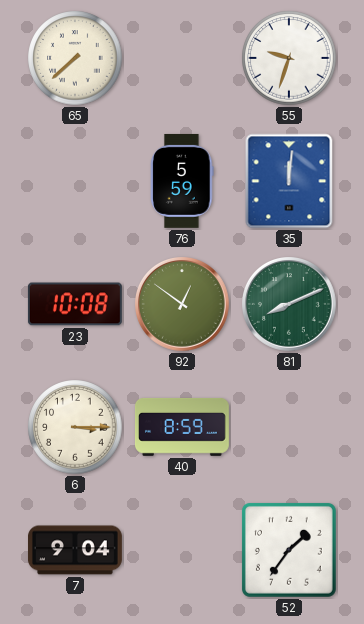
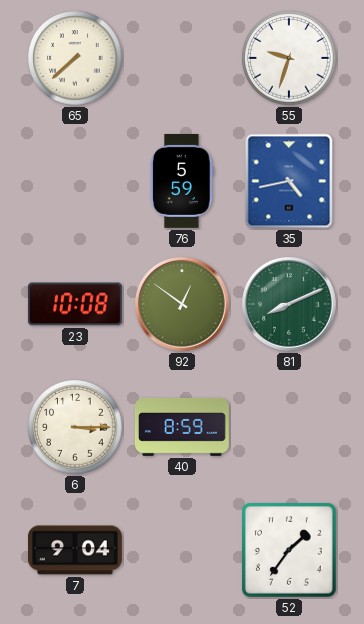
35: 12:01 -> 4:43
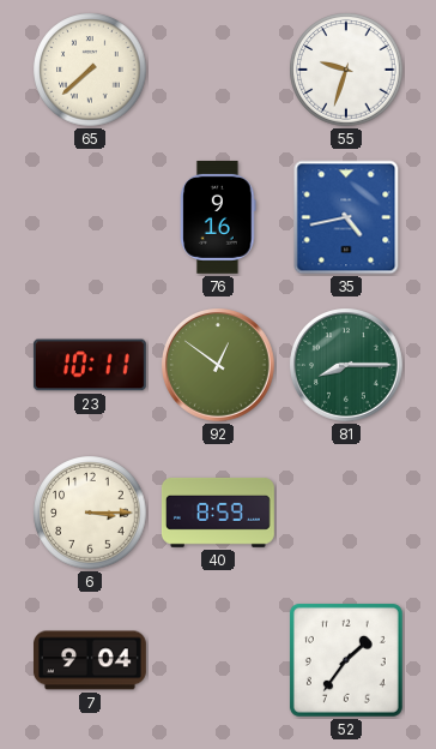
76: 5:59 -> 9:16
23: 10:08 -> 10:11
81: 8:11 -> 8:15
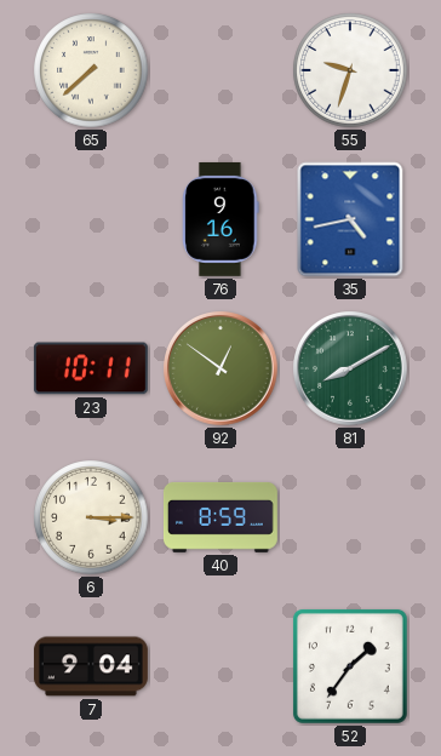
81: 8:15 -> 8:10
